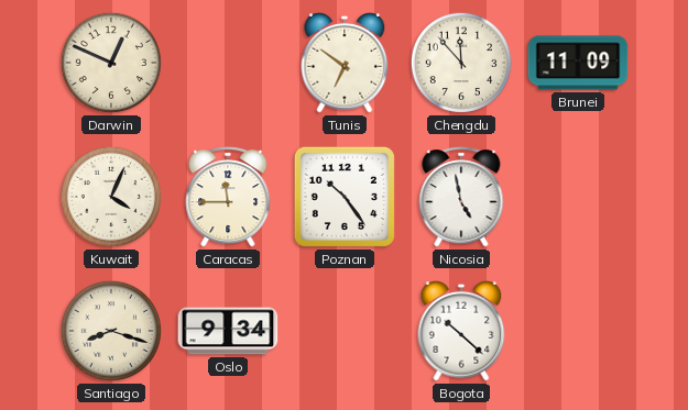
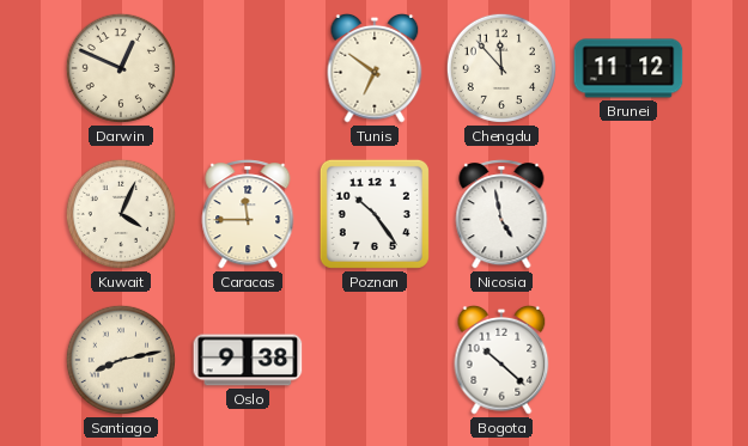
Brunei: 11:09 -> 11:12
Santiago: 8:18 -> 8:13
Oslo: 9:34 -> 9:38
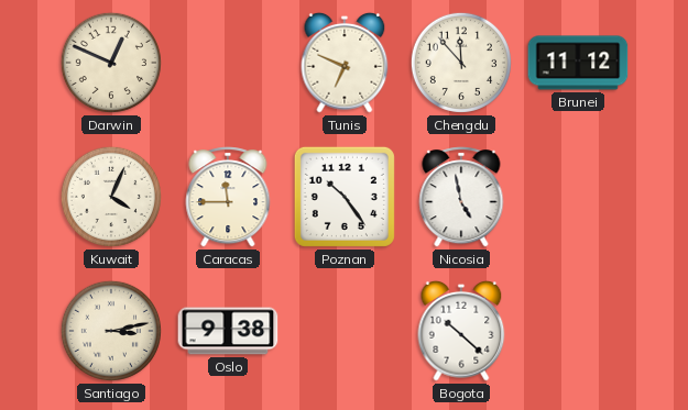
Tunis: 6:51 -> 6:49
Santiago: 8:13 -> 3:13
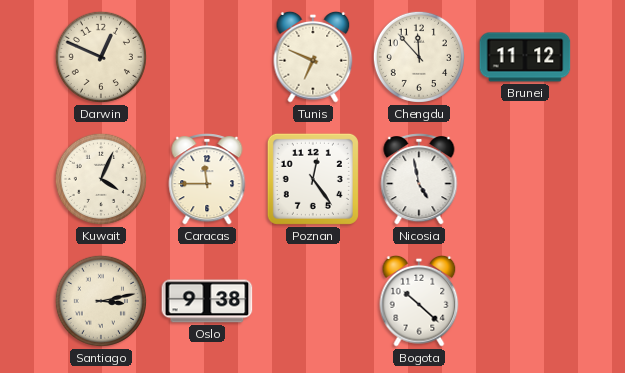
Poznan: 10:24 -> 12:24
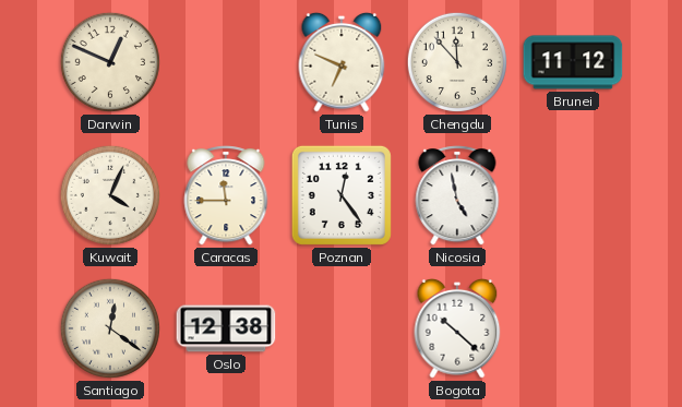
Santiago: 3:13 -> 12:21
Oslo: 9:38 -> 12:38
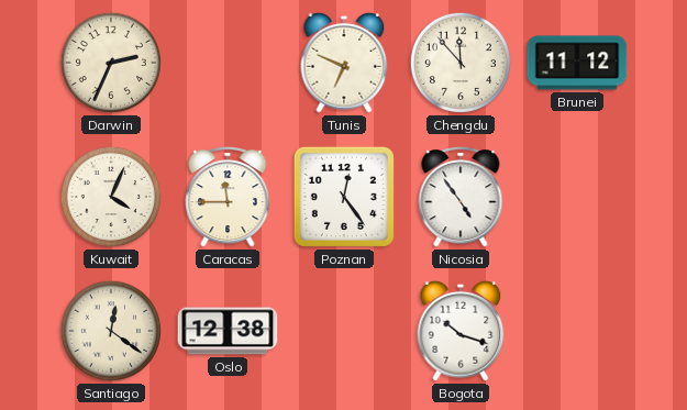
Darwin: 12:49 -> 2:34
Nicosia: 4:58 -> 4:54
Bogota: 10:22 -> 10:18
